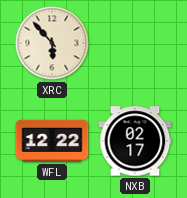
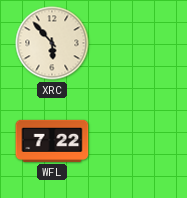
WFL: 12:22 -> 7:22
NXB: 02:17 -> none
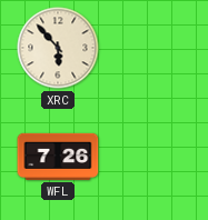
WFL: 7:22 -> 7:26
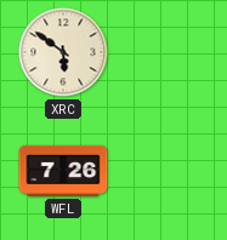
XRC: 5:53 -> 5:51
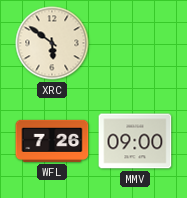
MMV: none -> 09:00
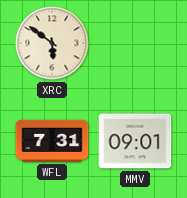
WFL: 7:26 -> 7:31
MMV: 09:00 -> 09:01
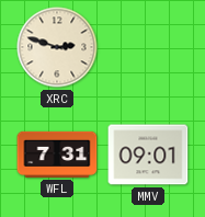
XRC: 5:51 -> 2:48
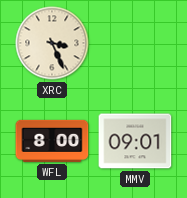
XRC: 2:48 -> 3:26
WFL: 7:31 -> 8:00
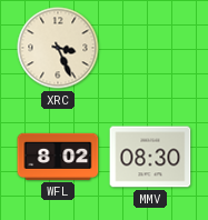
WFL: 8:00 -> 8:02
MMV: 09:01 -> 08:30
